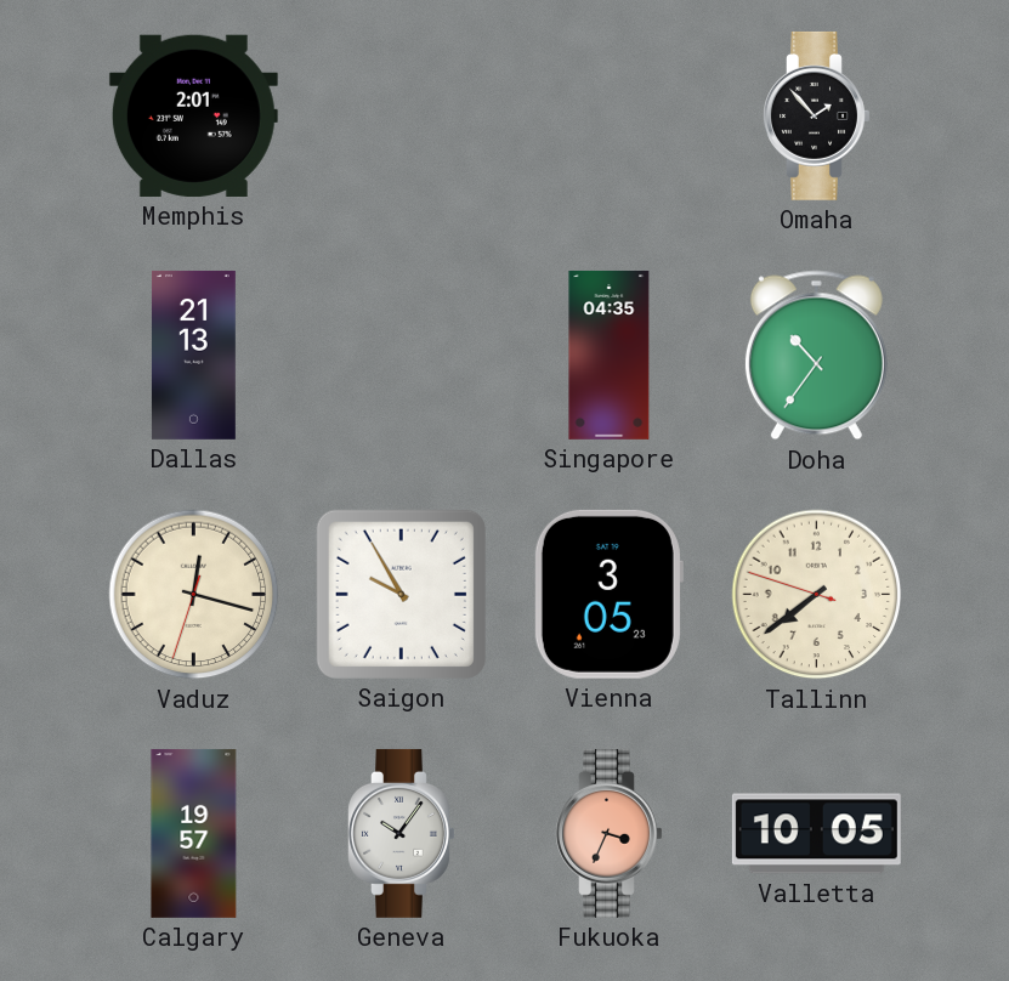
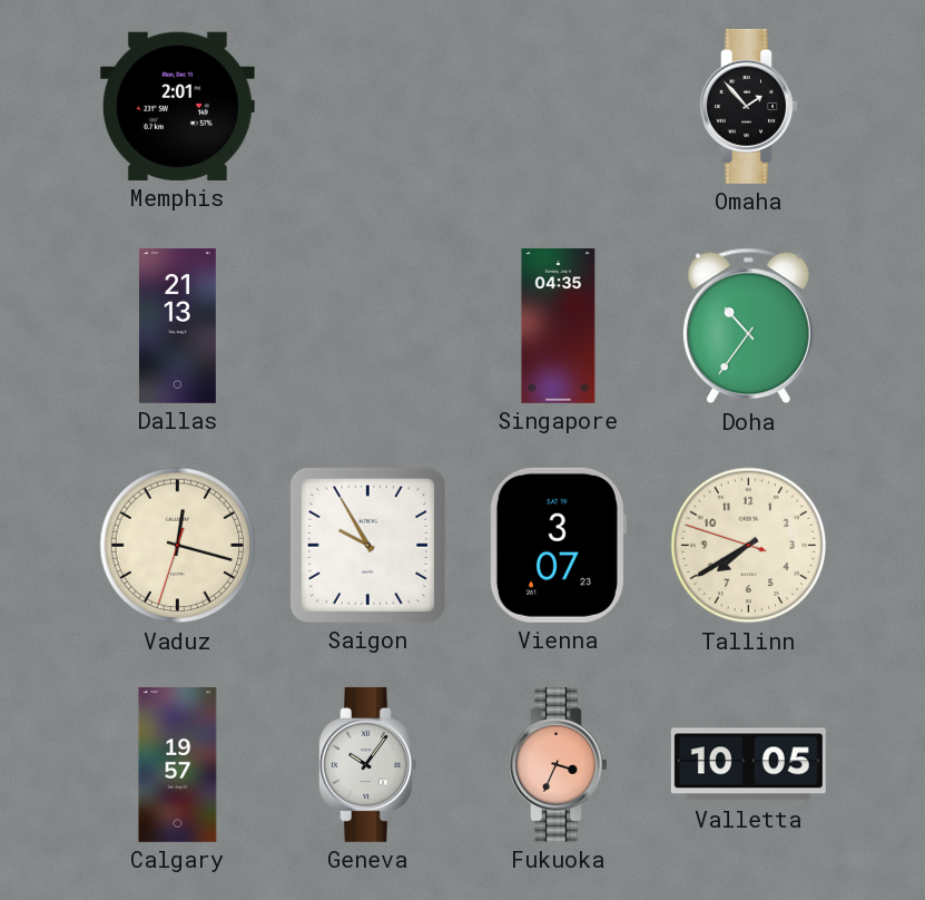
Vienna: 3:05 -> 3:07
Tallinn: 7:38 -> 7:39
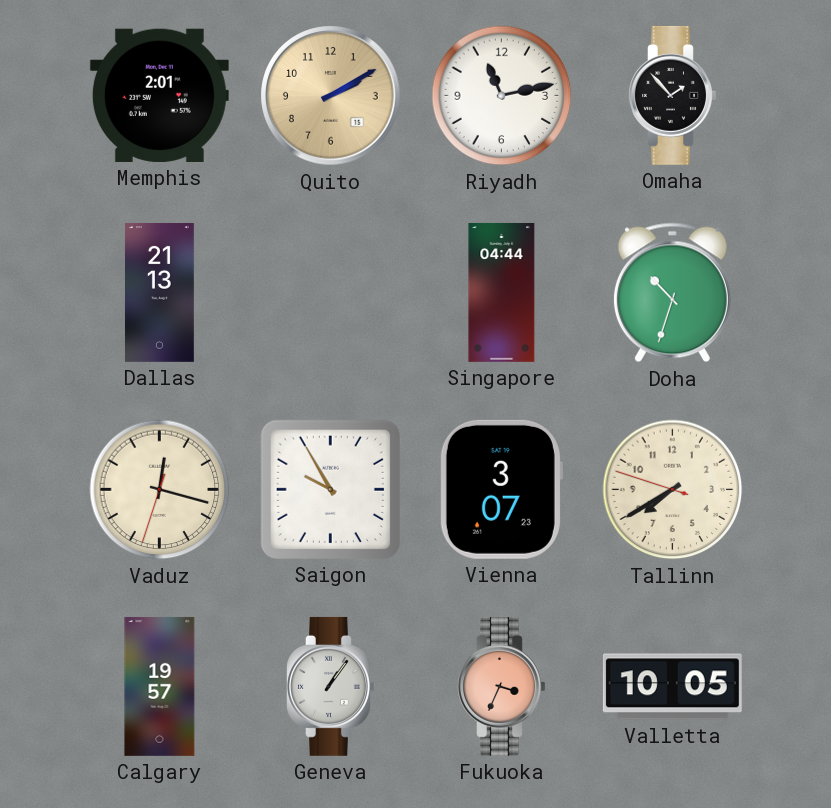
Quito: none -> 2:10
Riyadh: none -> 11:13
Singapore: 04:35 -> 04:44
Doha: 10:36 -> 10:33
Geneva: 10:06 -> 1:06
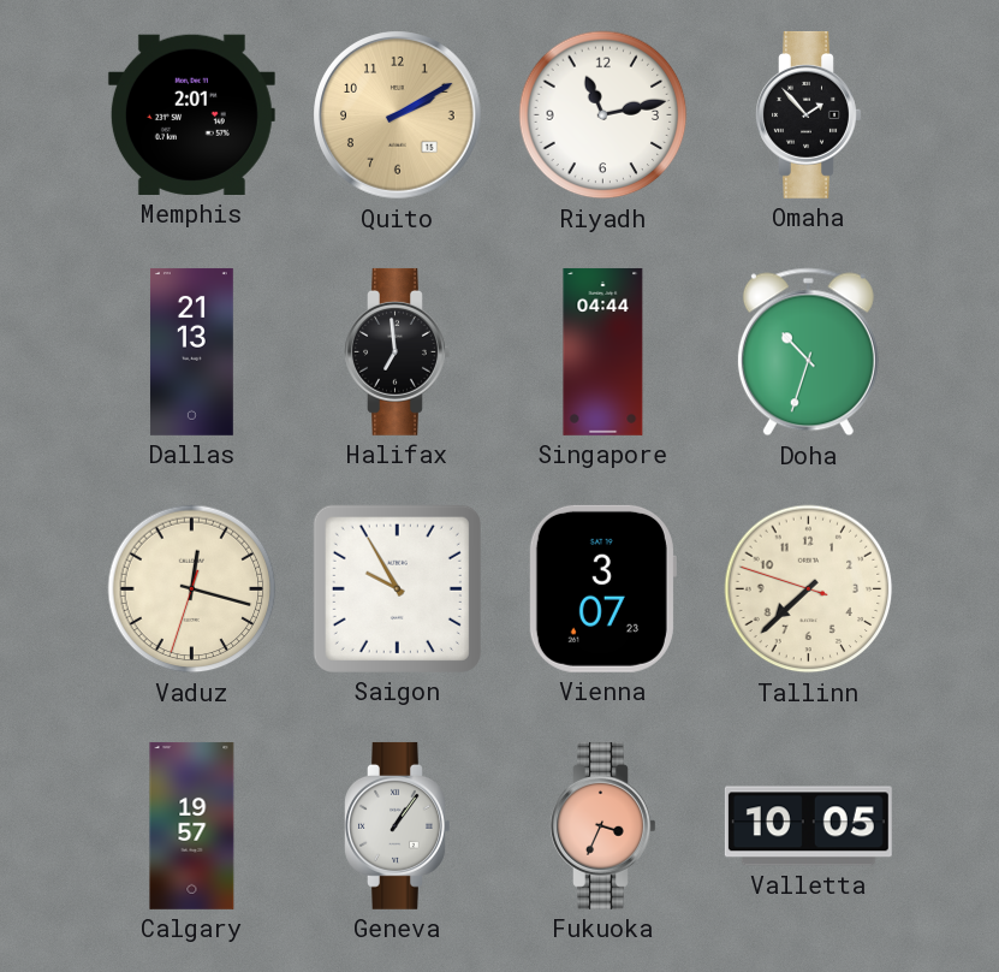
Halifax: none -> 6:59
Tallinn: 7:39 -> 7:37
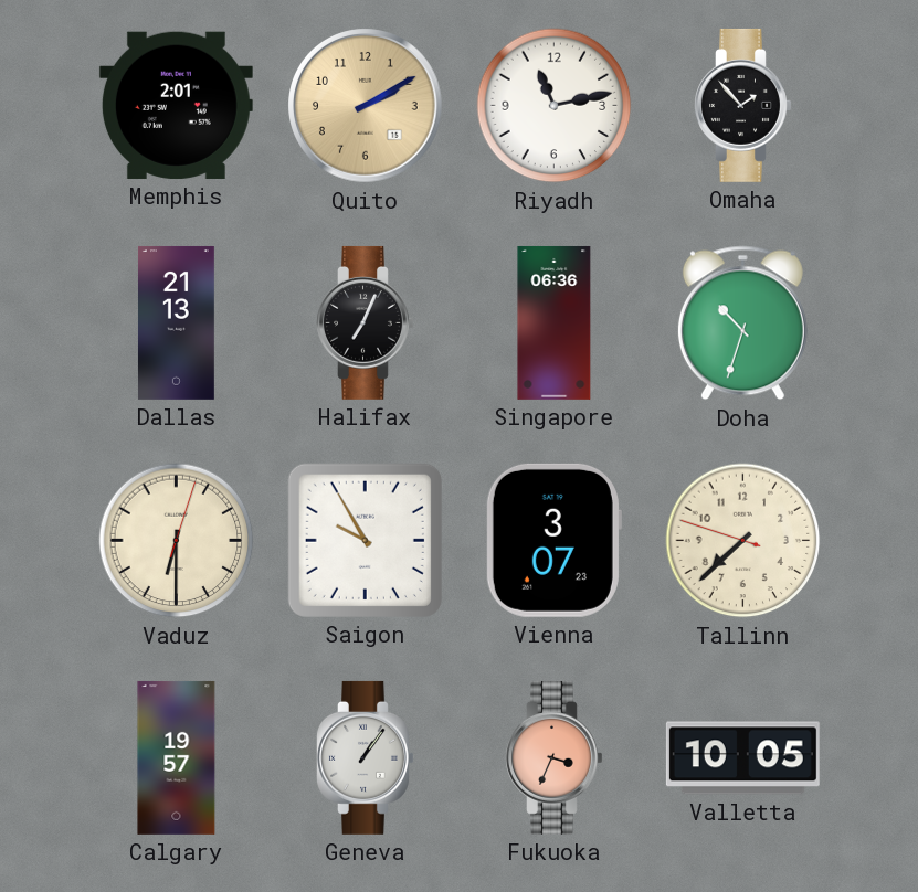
Halifax: 6:59 -> 7:04
Singapore: 04:44 -> 06:36
Vaduz: 12:17 -> 6:30
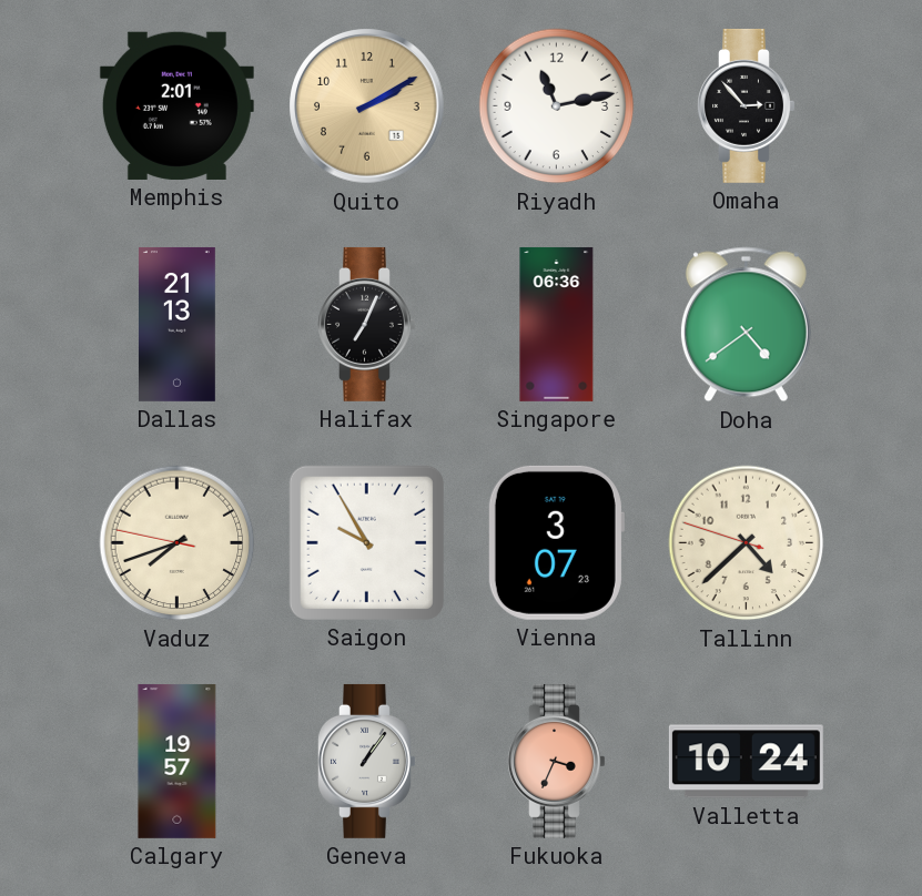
Omaha: 1:53 -> 2:53
Doha: 10:33 -> 4:39
Vaduz: 6:30 -> 7:41
Tallinn: 7:37 -> 4:37
Valletta: 10:05 -> 10:24
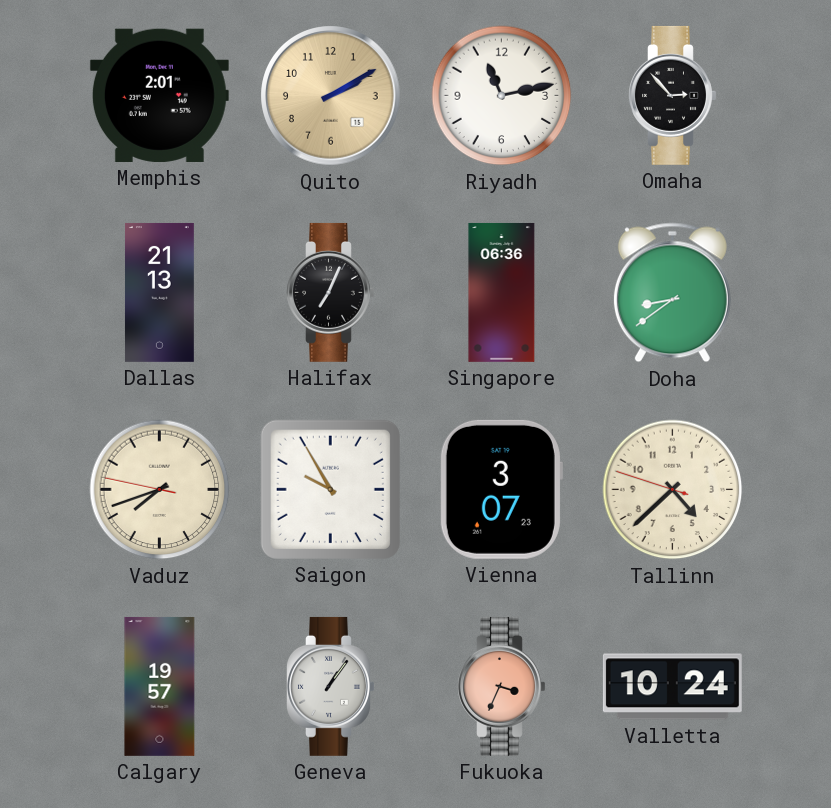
Doha: 4:39 -> 8:39
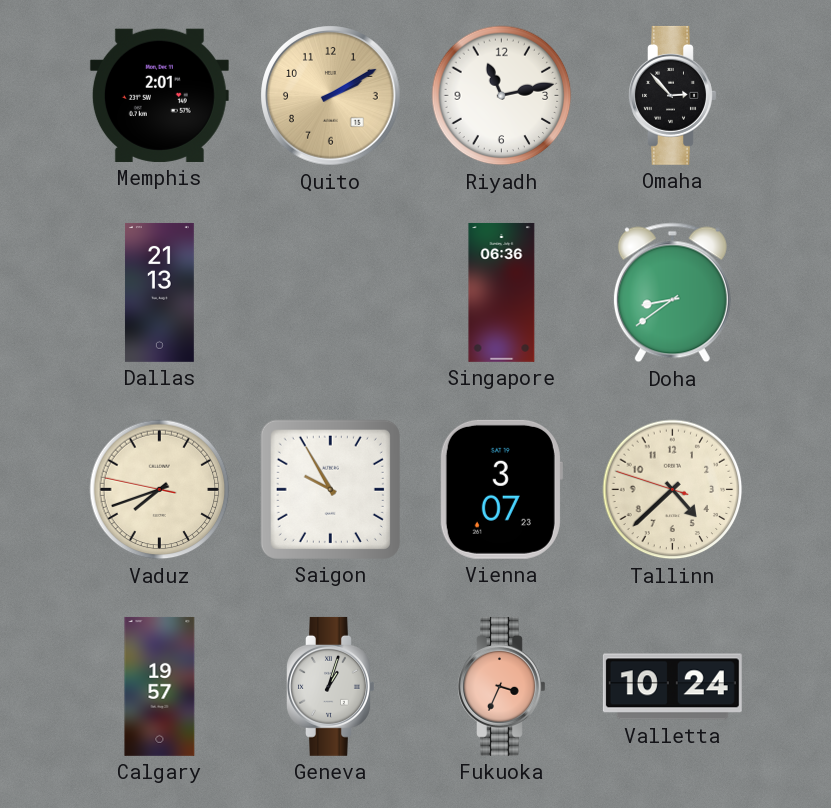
Halifax: 7:04 -> none
Geneva: 1:06 -> 1:03
